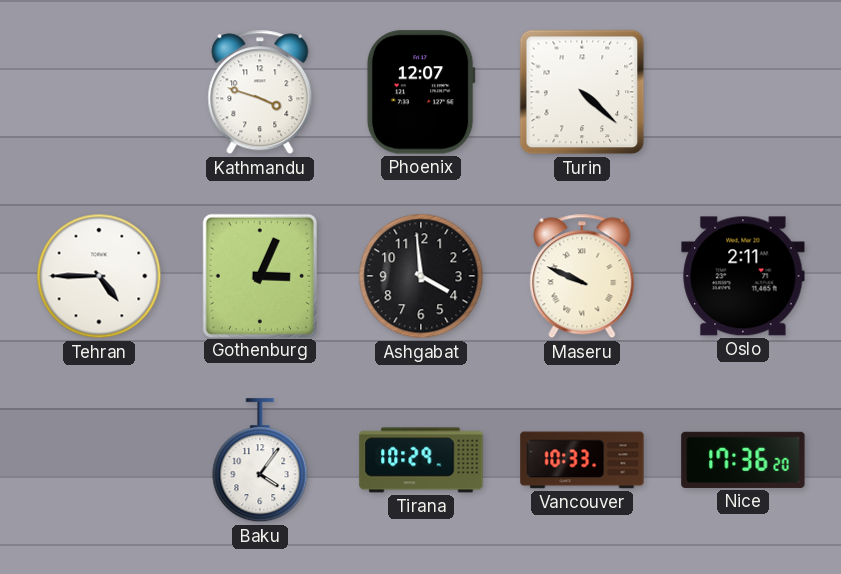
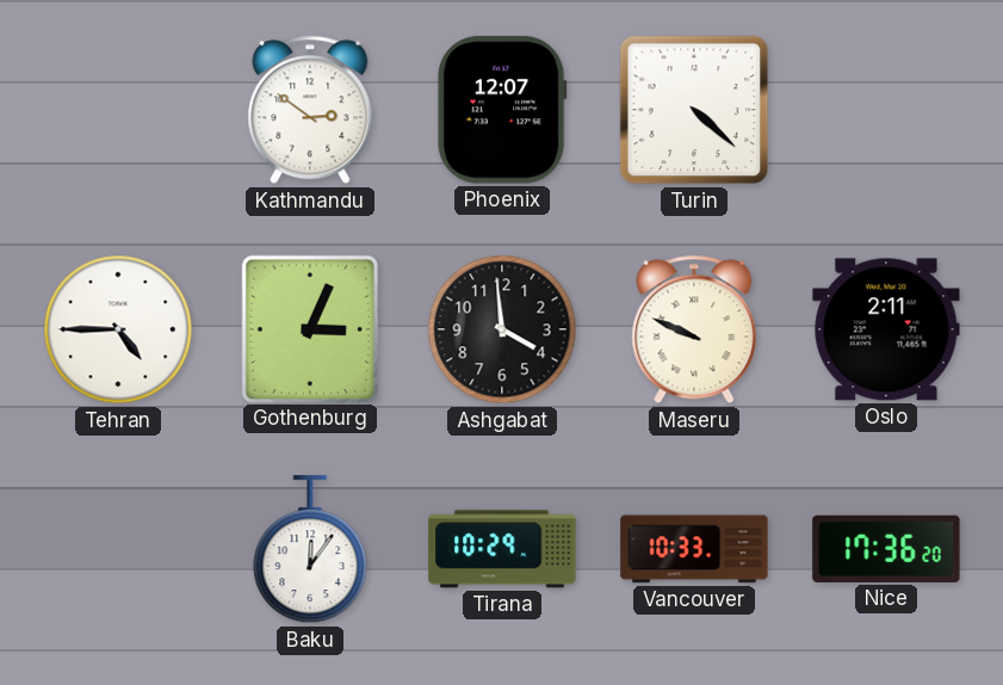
Kathmandu: 3:48 -> 2:51
Baku: 4:06 -> 12:06
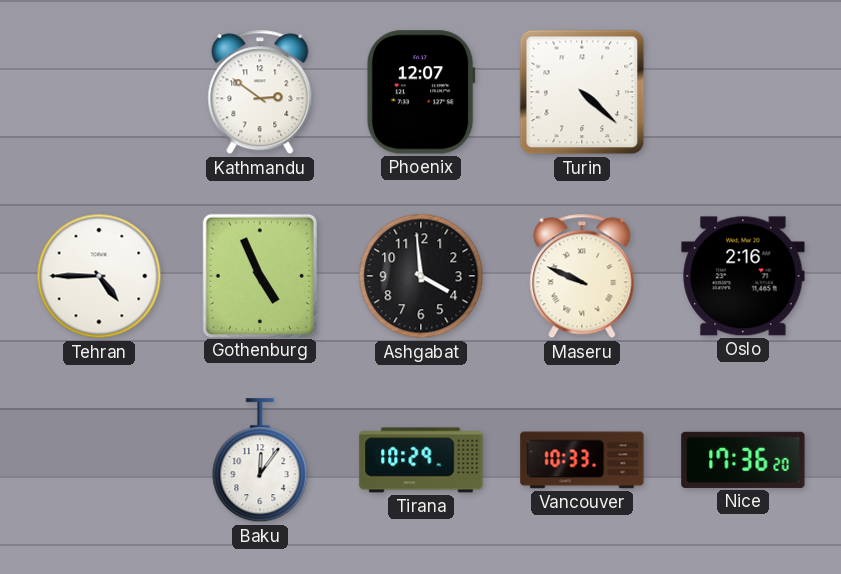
Gothenburg: 3:04 -> 4:56
Oslo: 2:11 -> 2:16
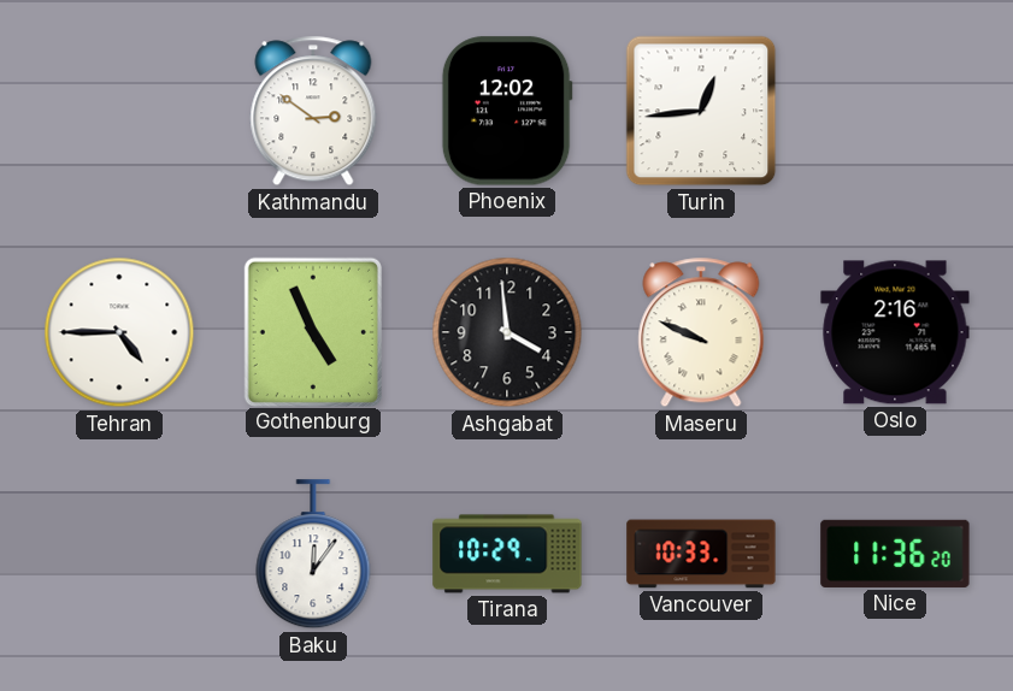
Phoenix: 12:07 -> 12:02
Turin: 4:22 -> 12:44
Nice: 17:36 -> 11:36
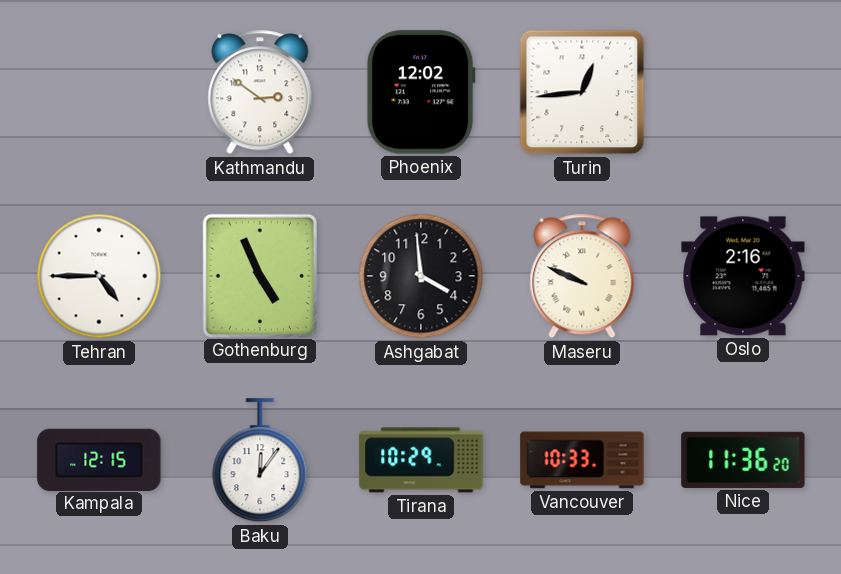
Kampala: none -> 12:15
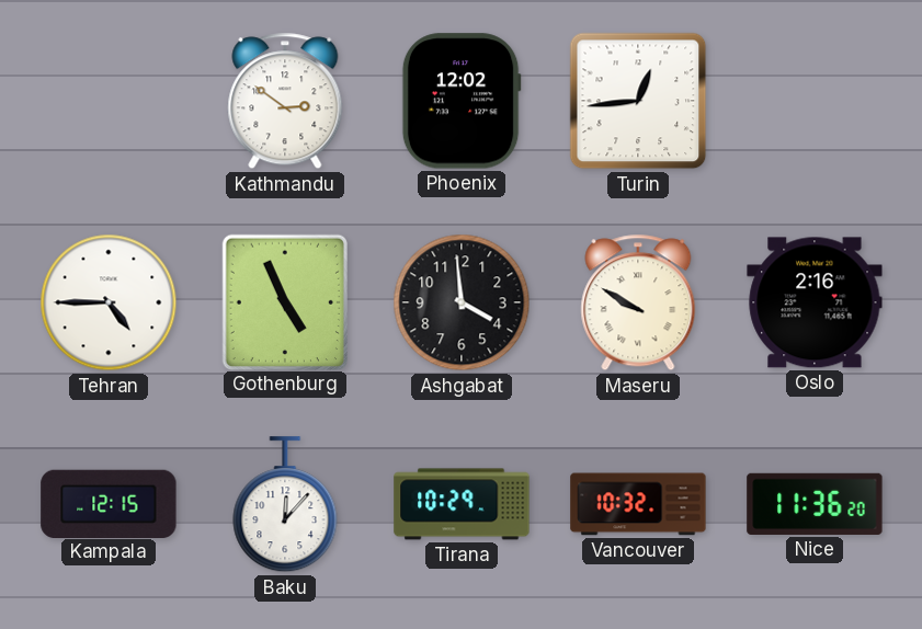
Maseru: 9:49 -> 9:50
Baku: 12:06 -> 12:07
Vancouver: 10:33 -> 10:32
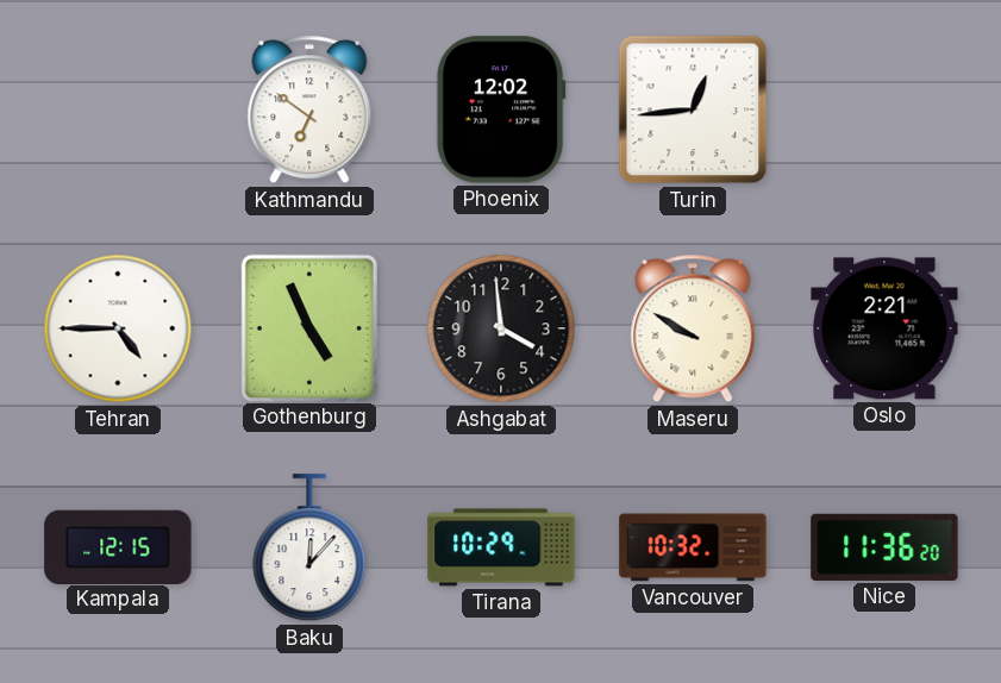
Kathmandu: 2:51 -> 6:51
Oslo: 2:16 -> 2:21
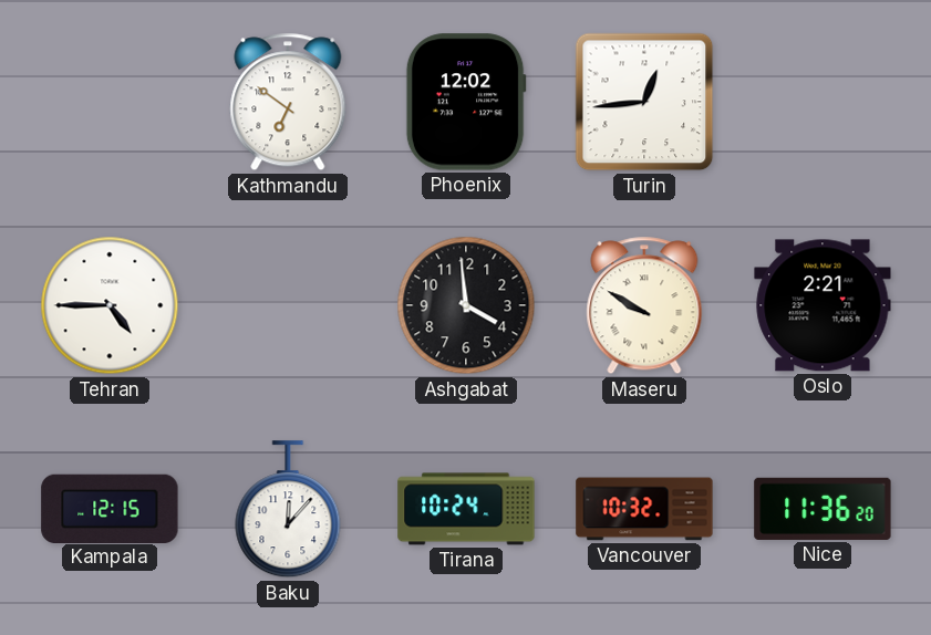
Gothenburg: 4:56 -> none
Tirana: 10:29 -> 10:24
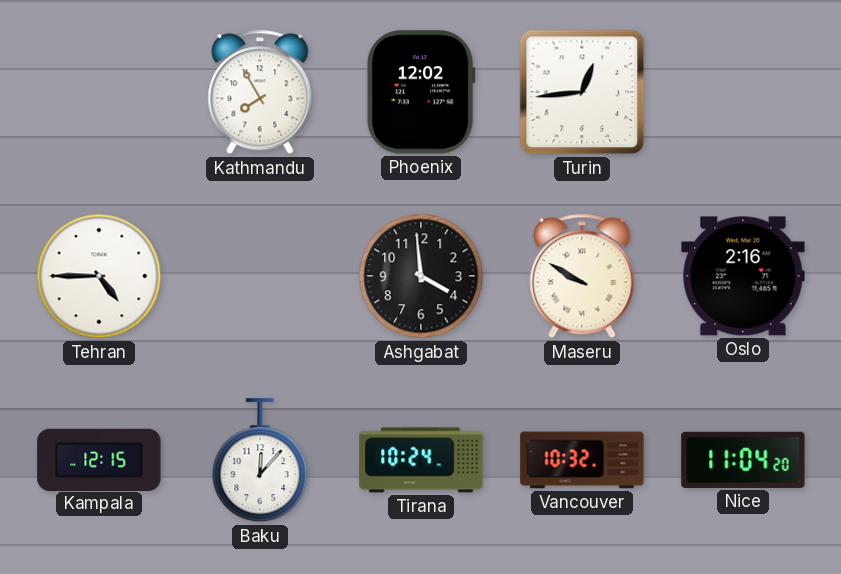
Kathmandu: 6:51 -> 7:55
Oslo: 2:21 -> 2:16
Nice: 11:36 -> 11:04
